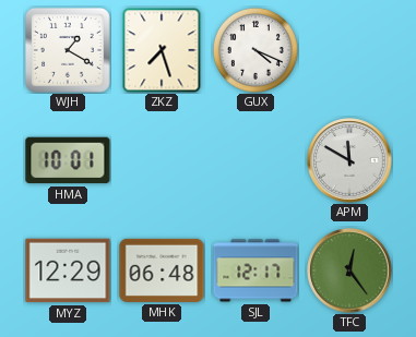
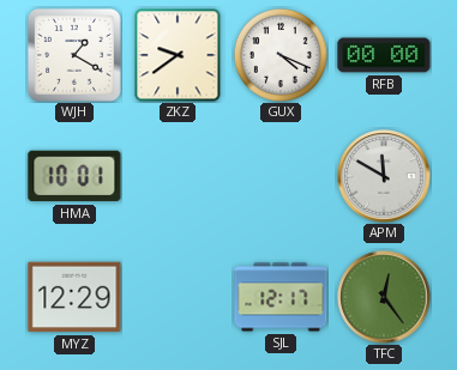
ZKZ: 7:27 -> 9:39
RFB: none -> 00:00
MHK: 06:48 -> none
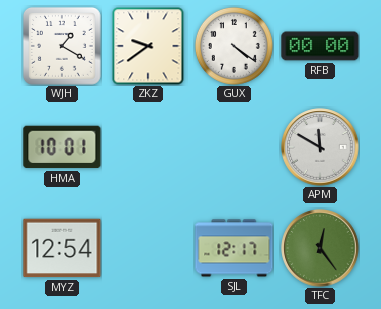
GUX: 4:19 -> 4:21
MYZ: 12:29 -> 12:54
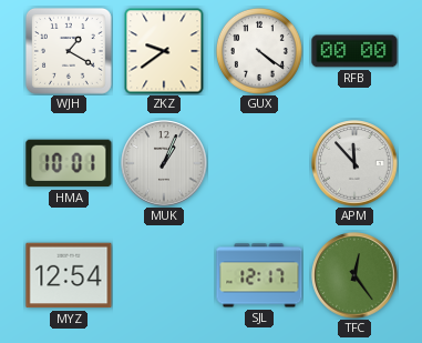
MUK: none -> 1:04
APM: 11:50 -> 11:53
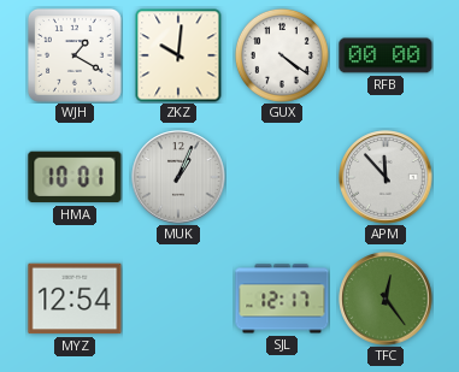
ZKZ: 9:39 -> 10:01
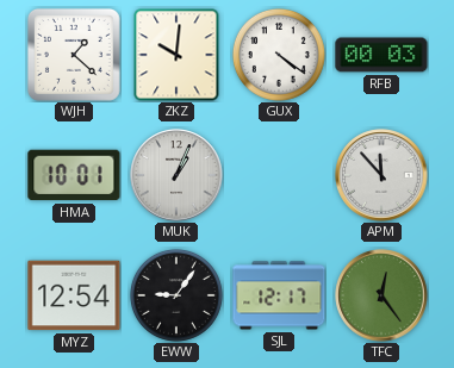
WJH: 1:20 -> 1:22
RFB: 00:00 -> 00:03
EWW: none -> 9:06
